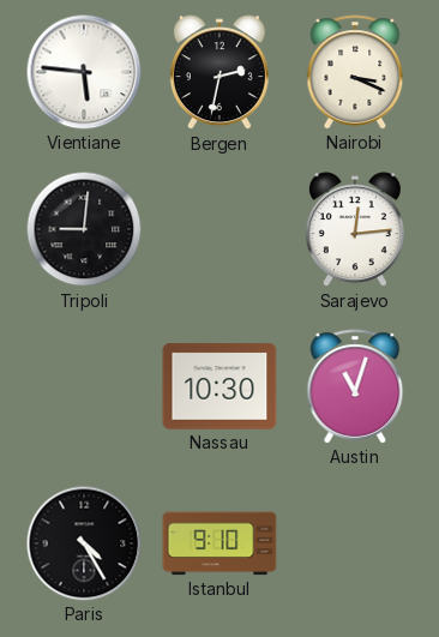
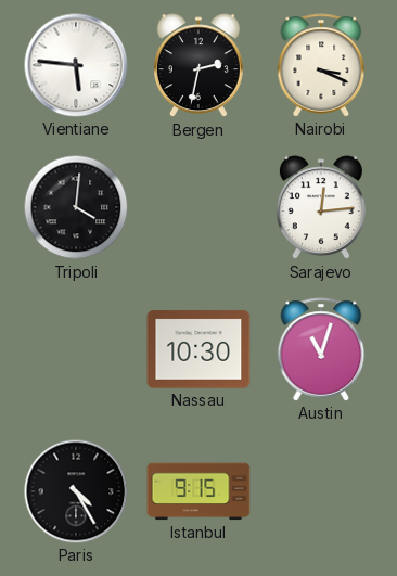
Tripoli: 9:01 -> 4:01
Istanbul: 9:10 -> 9:15
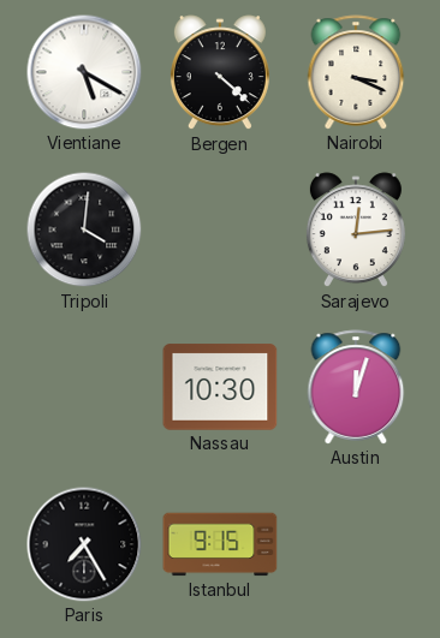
Vientiane: 5:46 -> 5:20
Bergen: 2:32 -> 4:22
Austin: 11:03 -> 12:03
Paris: 4:25 -> 7:25
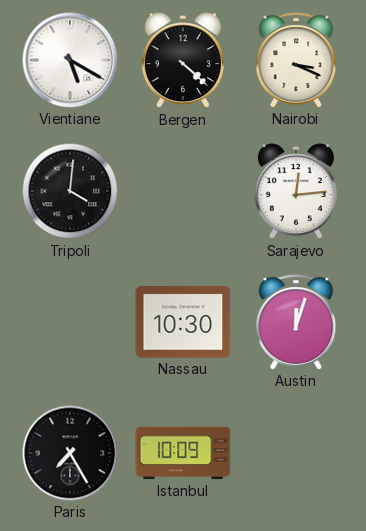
Istanbul: 9:15 -> 10:09
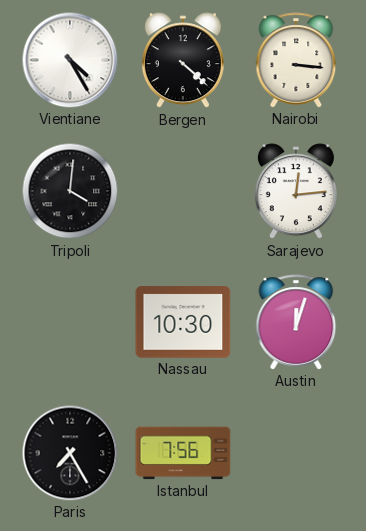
Vientiane: 5:20 -> 4:25
Nairobi: 3:19 -> 3:16
Istanbul: 10:09 -> 7:56
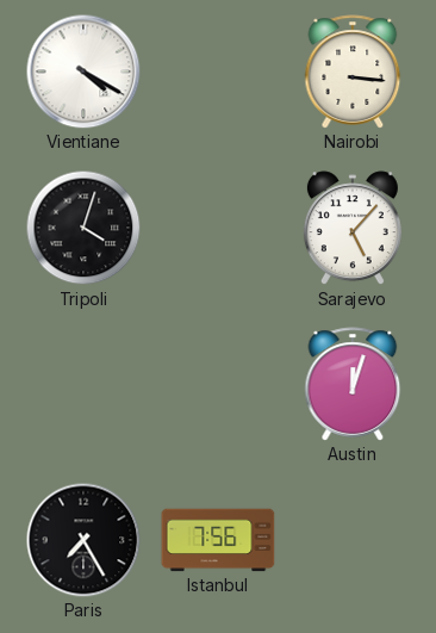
Vientiane: 4:25 -> 4:20
Bergen: 4:22 -> none
Tripoli: 4:01 -> 4:03
Sarajevo: 12:14 -> 5:07
Nassau: 10:30 -> none
